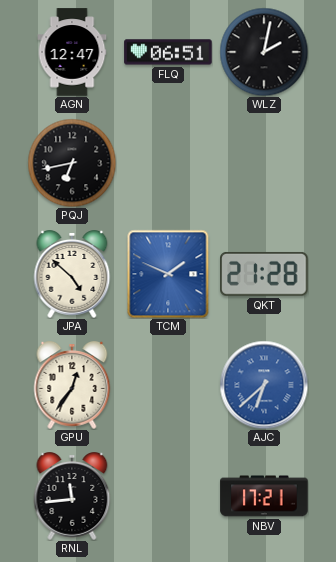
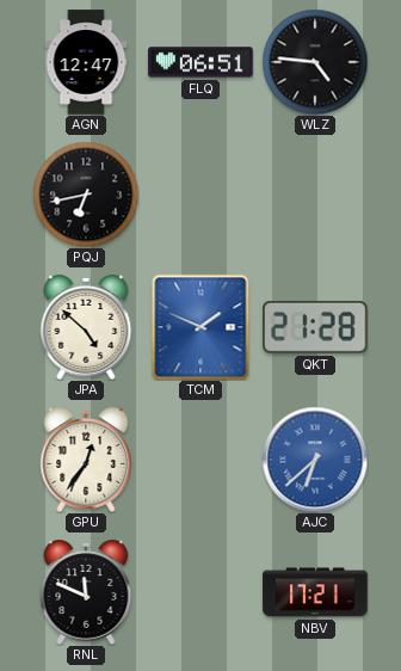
WLZ: 2:02 -> 4:46
RNL: 11:44 -> 11:49
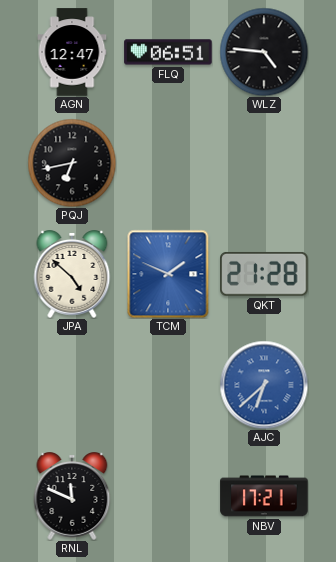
GPU: 12:36 -> none
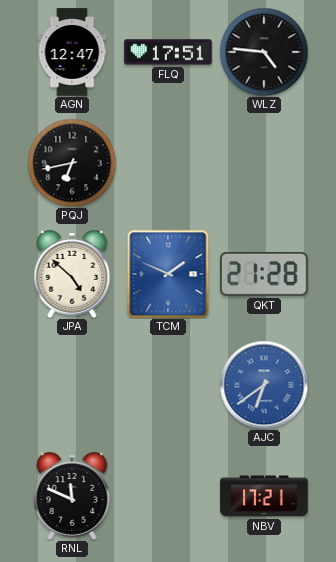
FLQ: 06:51 -> 17:51
AJC: 6:38 -> 6:39
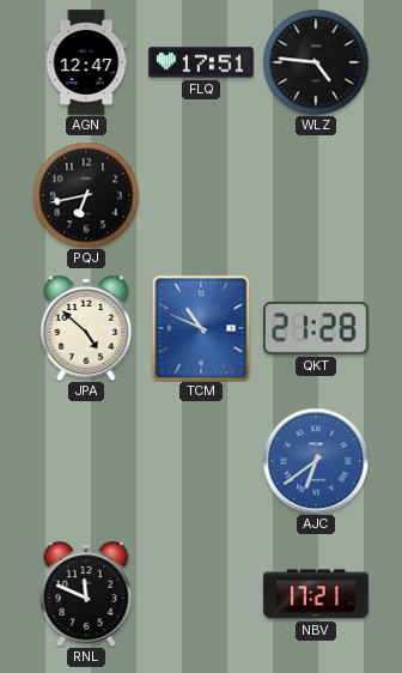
TCM: 1:49 -> 10:49
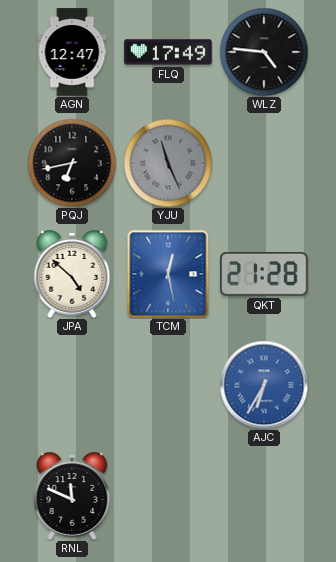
FLQ: 17:51 -> 17:49
YJU: none -> 11:26
TCM: 10:49 -> 12:28
AJC: 6:39 -> 6:35
NBV: 17:21 -> none
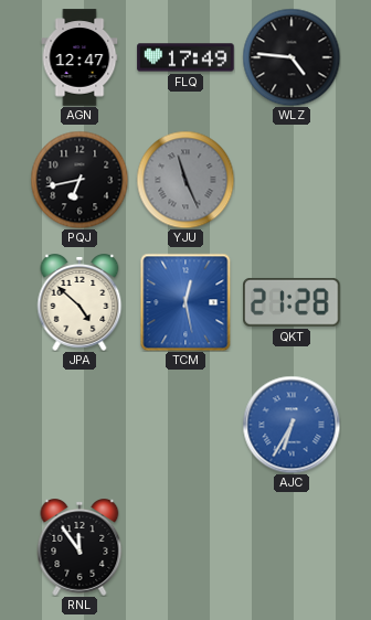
RNL: 11:49 -> 11:54
